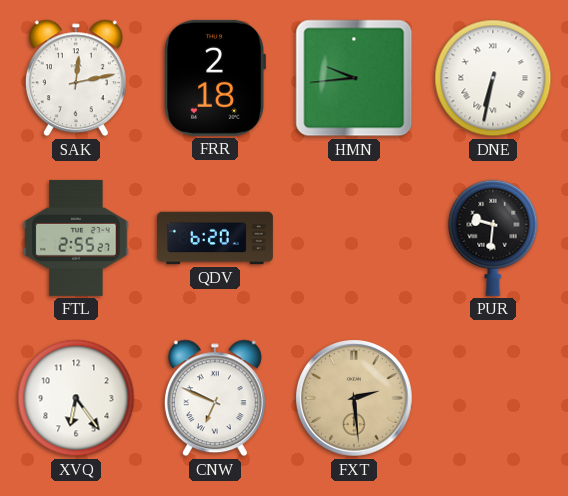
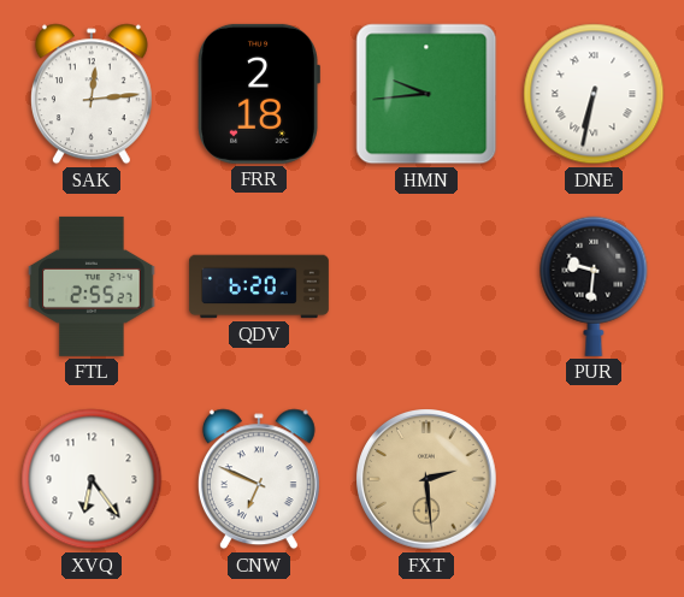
SAK: 12:13 -> 12:14
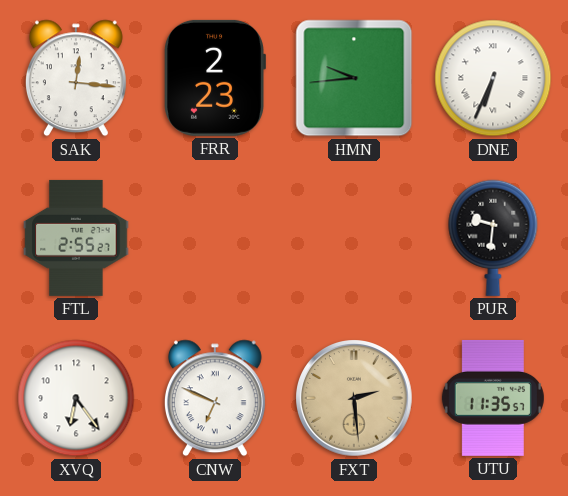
SAK: 12:14 -> 12:16
FRR: 2:18 -> 2:23
DNE: 6:32 -> 6:34
QDV: 6:20 -> none
UTU: none -> 11:35
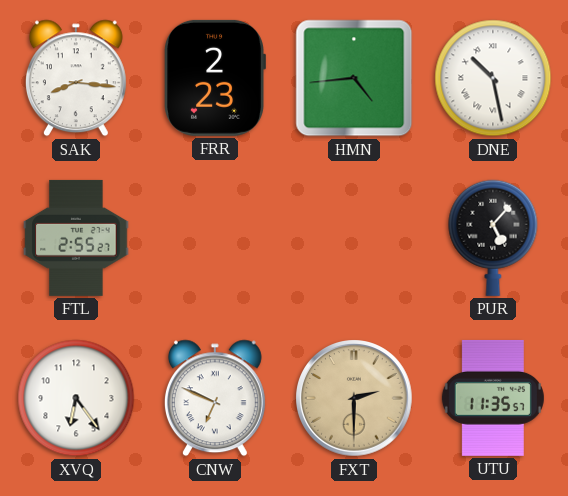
SAK: 12:16 -> 8:16
HMN: 9:44 -> 4:44
DNE: 6:34 -> 10:28
PUR: 9:31 -> 5:07
FXT: 2:29 -> 2:30
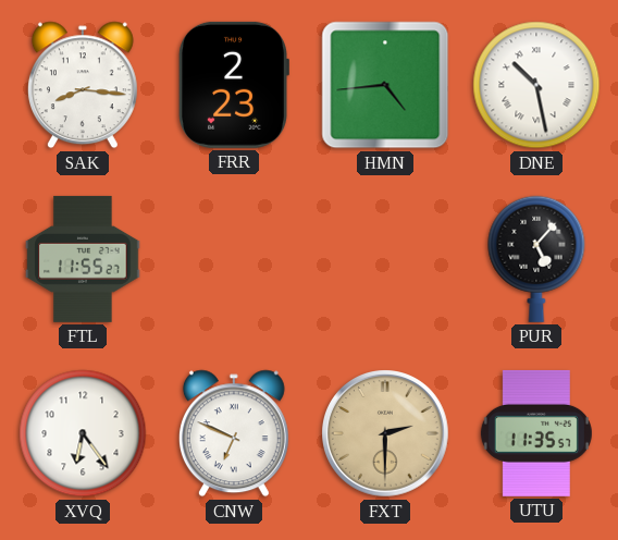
FTL: 2:55 -> 11:55
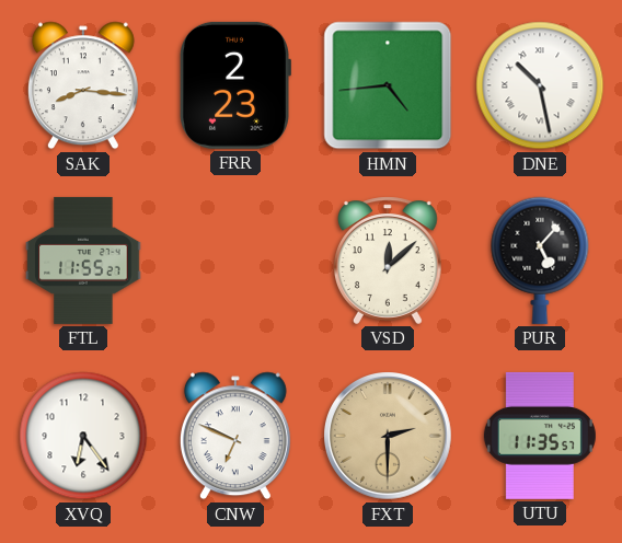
VSD: none -> 12:08
